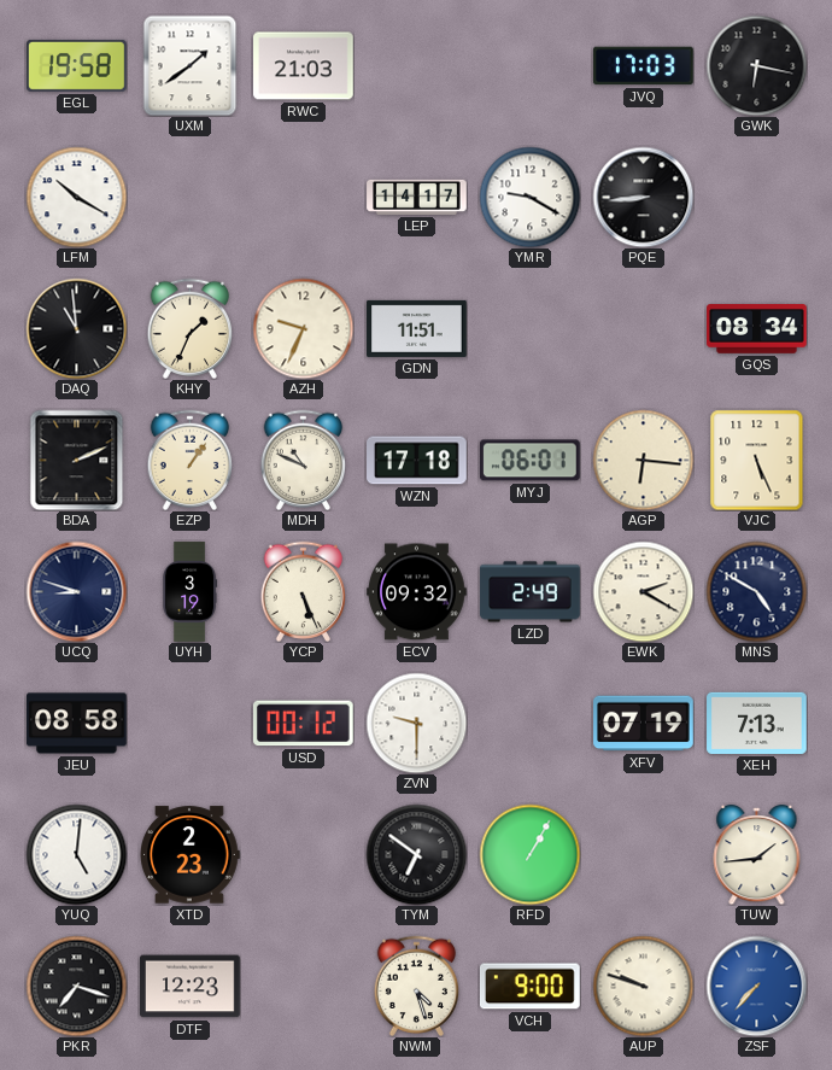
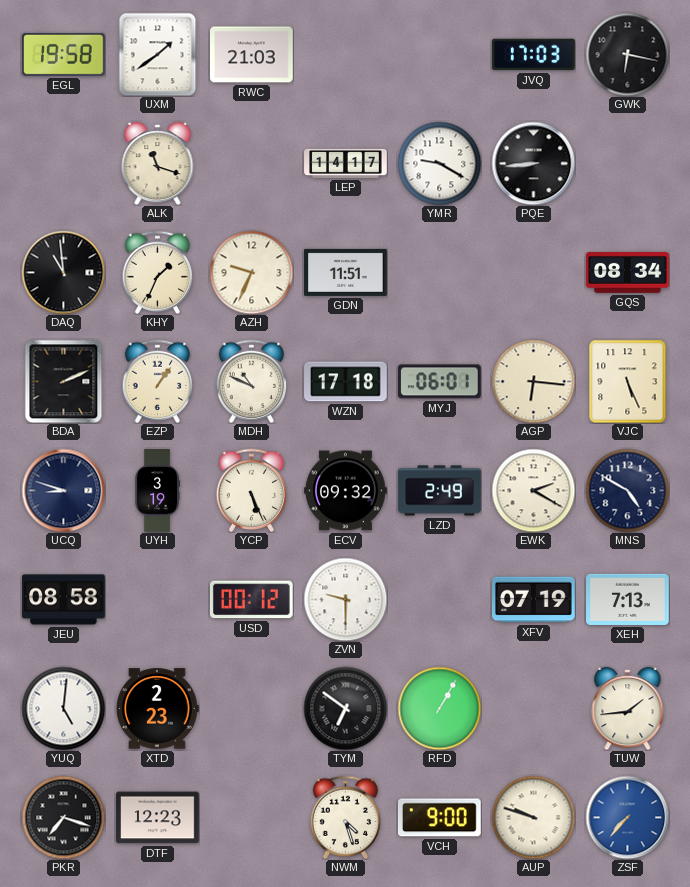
LFM: 10:20 -> none
ALK: none -> 11:18
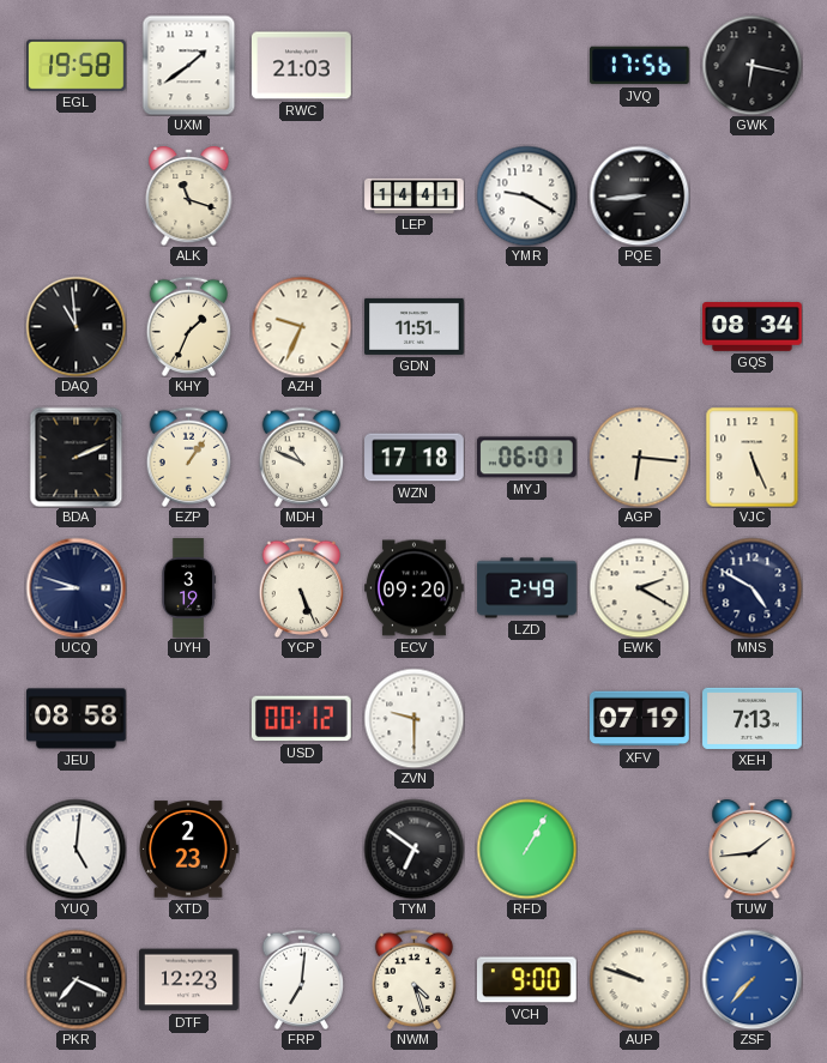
JVQ: 17:03 -> 17:56
LEP: 14:17 -> 14:41
ECV: 09:32 -> 09:20
PKR: 7:18 -> 7:19
FRP: none -> 7:01
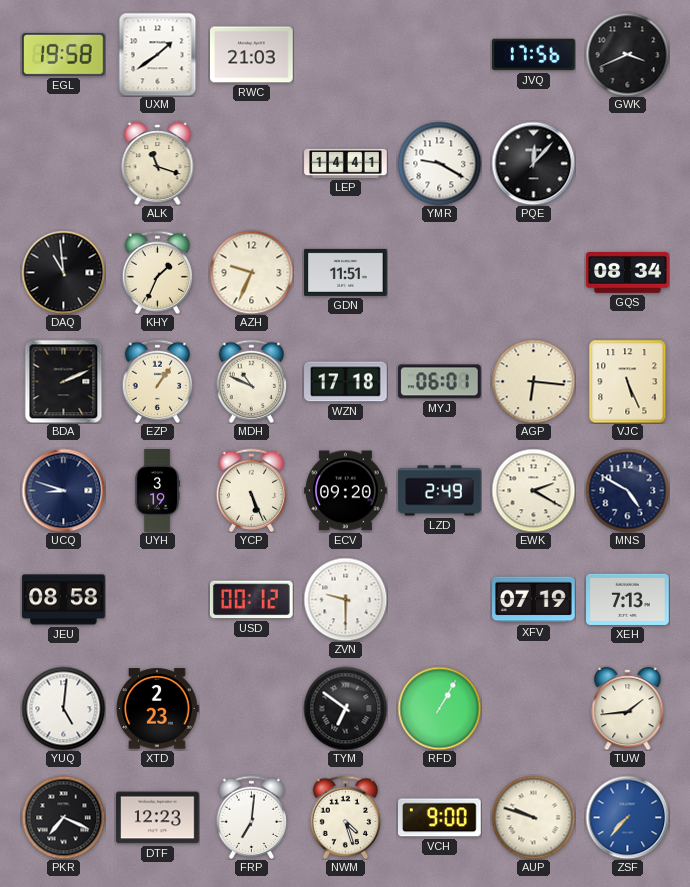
GWK: 6:17 -> 3:41
PQE: 8:44 -> 12:07
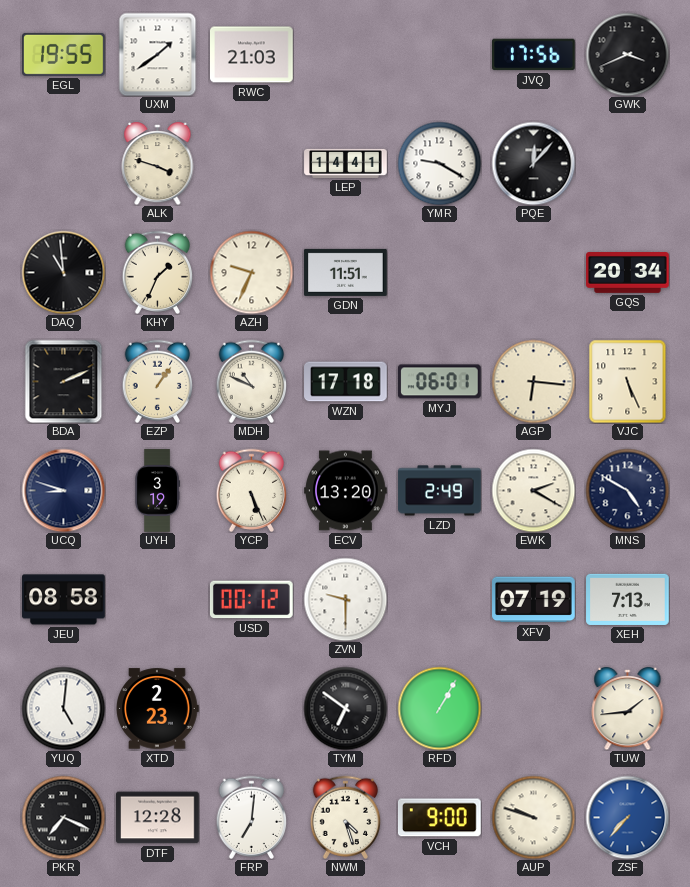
EGL: 19:58 -> 19:55
ALK: 11:18 -> 3:48
GQS: 08:34 -> 20:34
ECV: 09:20 -> 13:20
DTF: 12:23 -> 12:28
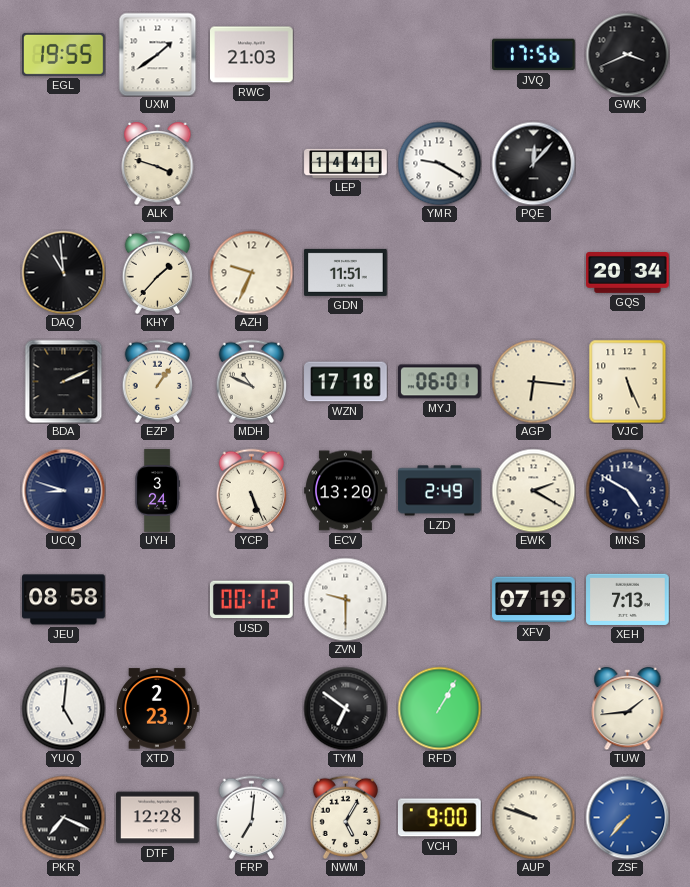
KHY: 1:34 -> 1:37
UYH: 3:19 -> 3:24
NWM: 4:27 -> 5:05
